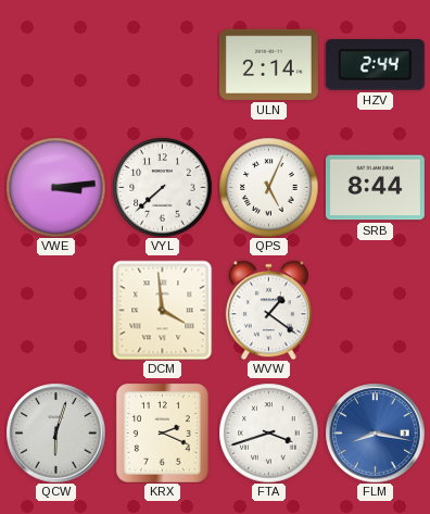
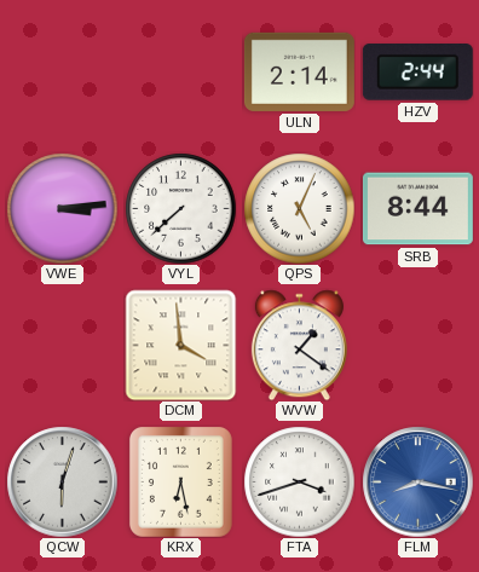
KRX: 2:19 -> 6:28
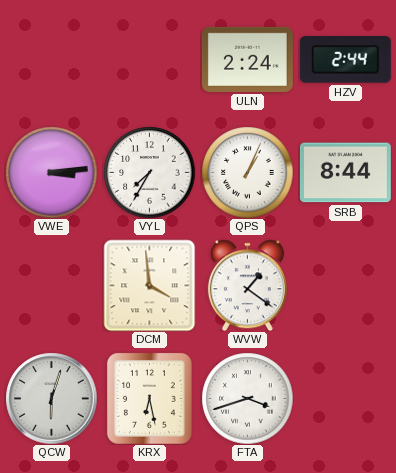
ULN: 2:14 -> 2:24
VYL: 7:38 -> 7:35
QPS: 5:04 -> 1:04
FLM: 8:17 -> none
